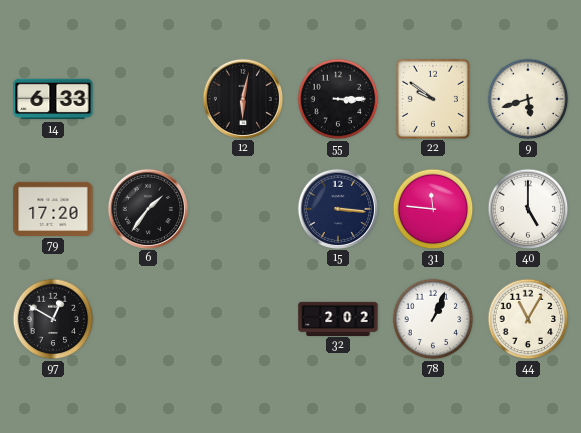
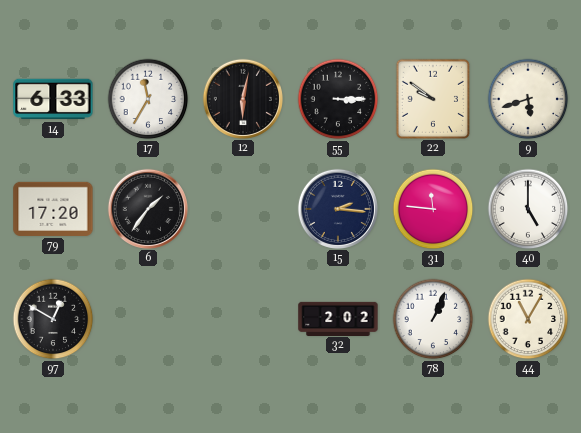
17: none -> 11:35
15: 3:16 -> 2:16
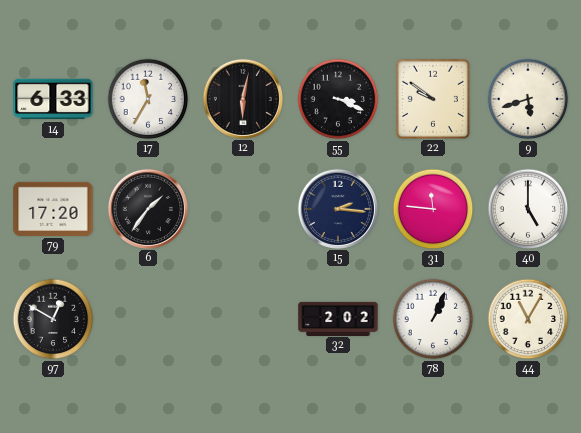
55: 3:15 -> 3:19
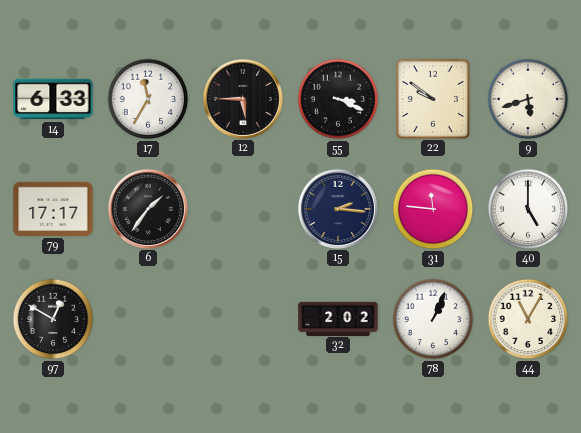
12: 6:02 -> 5:45
79: 17:20 -> 17:17
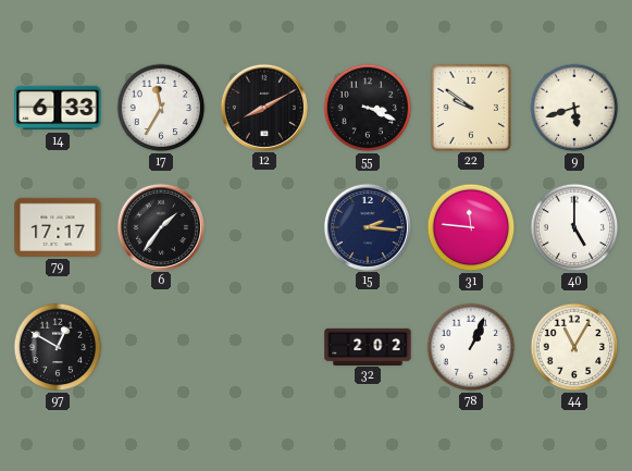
12: 5:45 -> 8:10
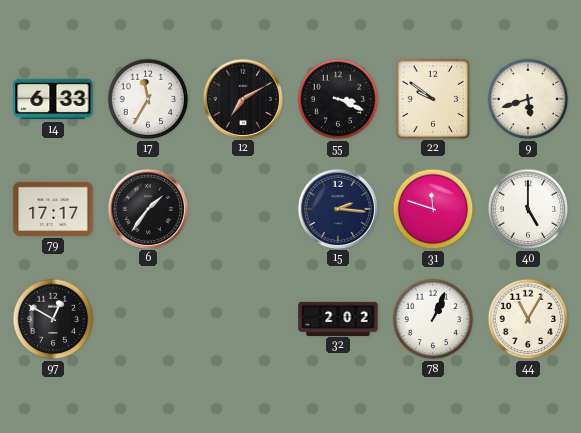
12: 8:10 -> 7:10
31: 11:46 -> 11:48
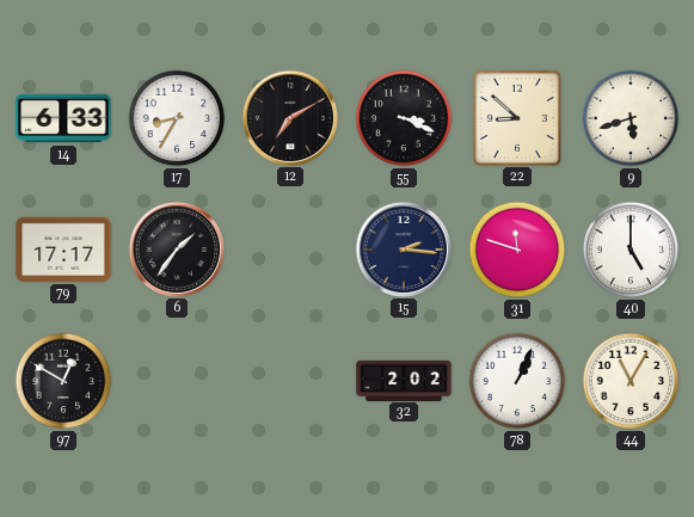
17: 11:35 -> 8:35
22: 9:51 -> 8:52
